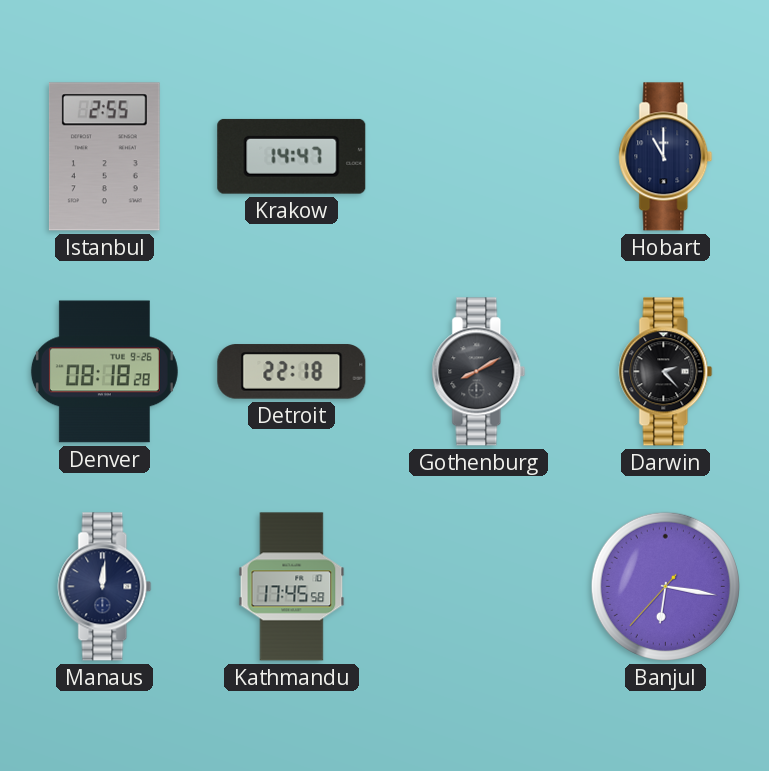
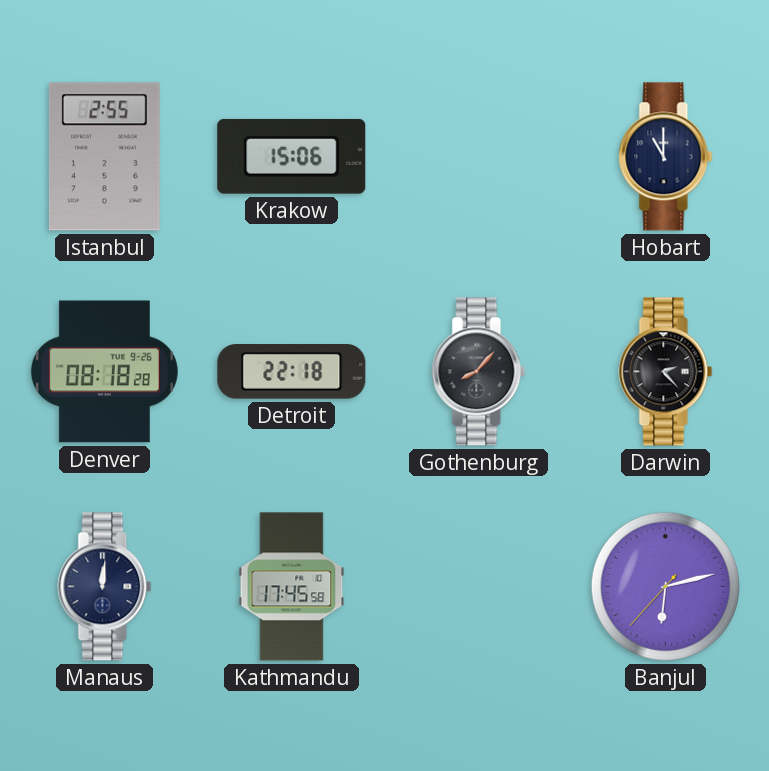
Krakow: 14:47 -> 15:06
Gothenburg: 8:10 -> 8:07
Banjul: 6:16 -> 6:12
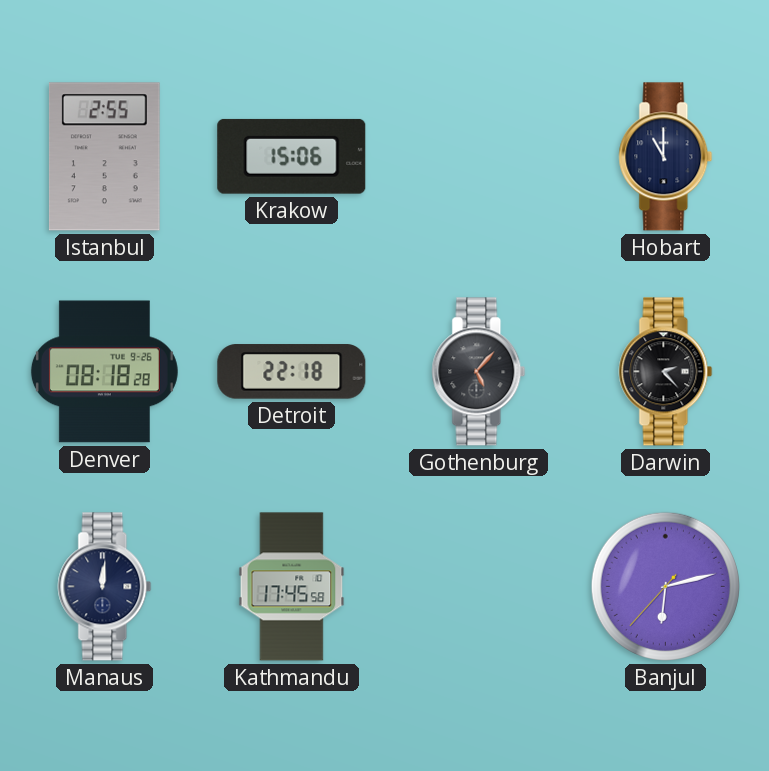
Gothenburg: 8:07 -> 5:07
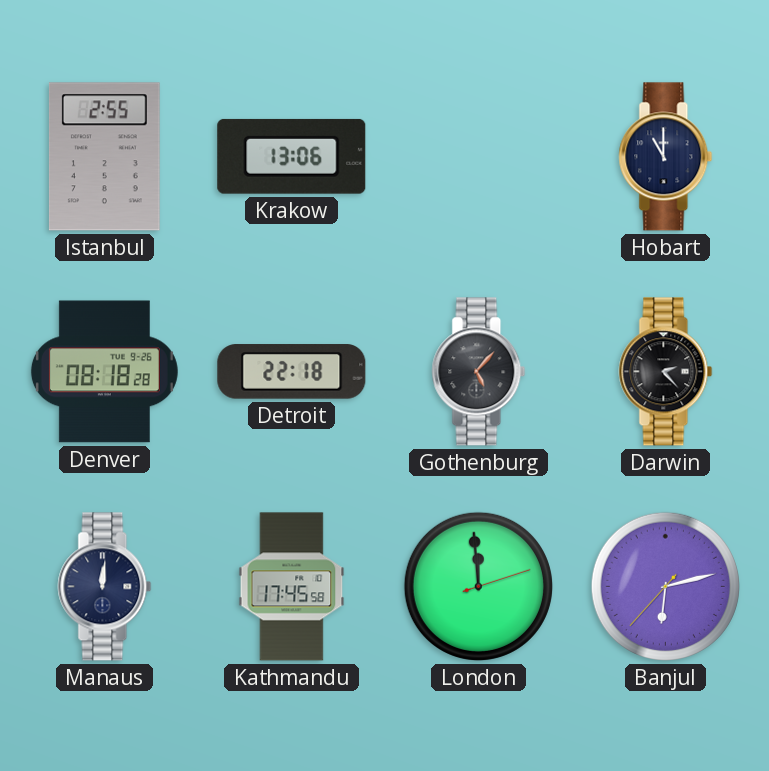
Krakow: 15:06 -> 13:06
London: none -> 11:59
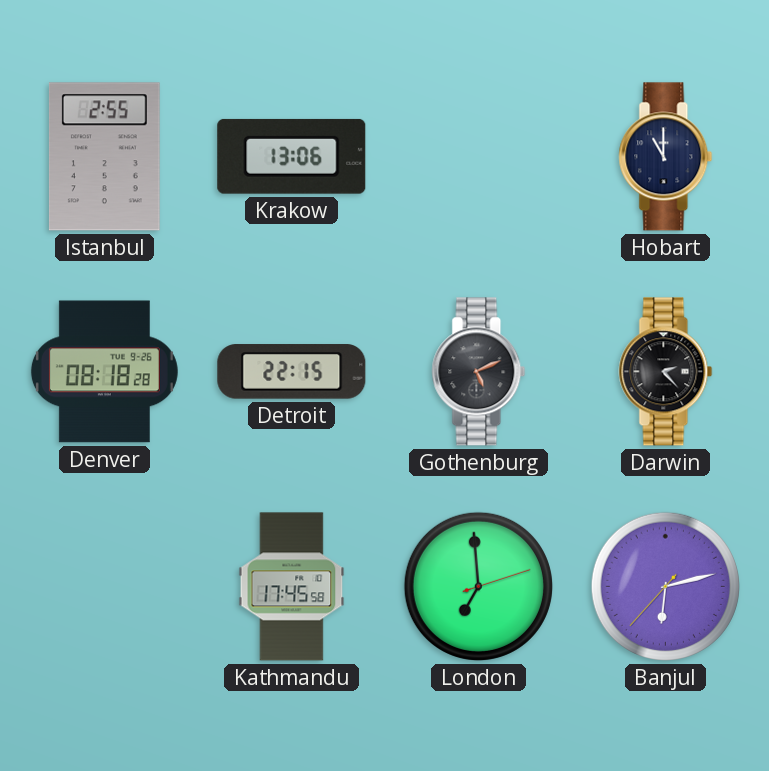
Detroit: 22:18 -> 22:15
Gothenburg: 5:07 -> 5:11
Manaus: 12:01 -> none
London: 11:59 -> 6:59
